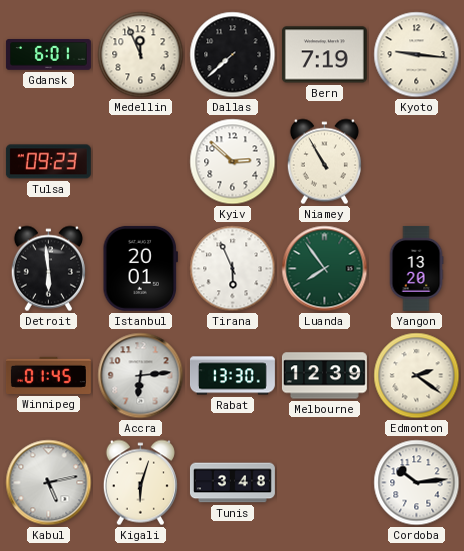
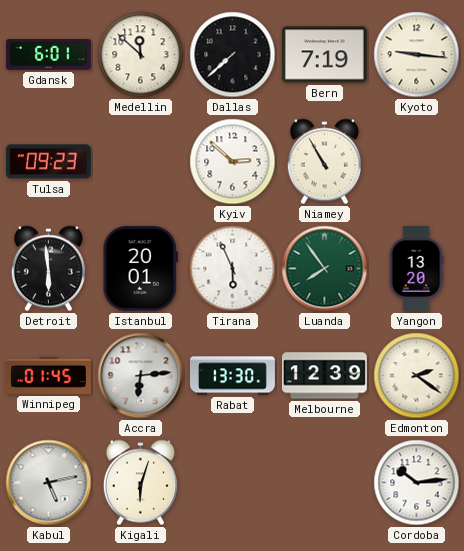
Medellin: 11:56 -> 11:52
Tunis: 3:48 -> none
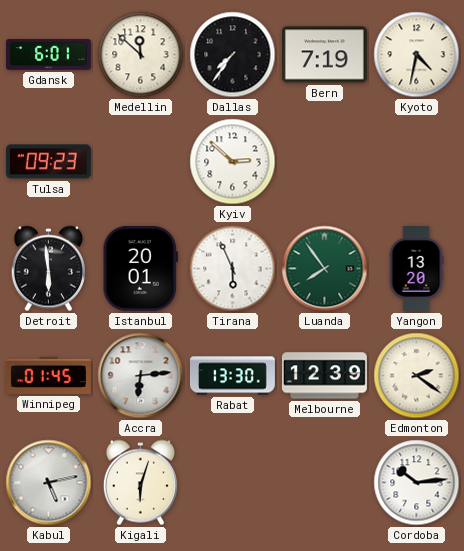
Dallas: 7:38 -> 7:36
Kyoto: 9:16 -> 4:32
Niamey: 10:55 -> none
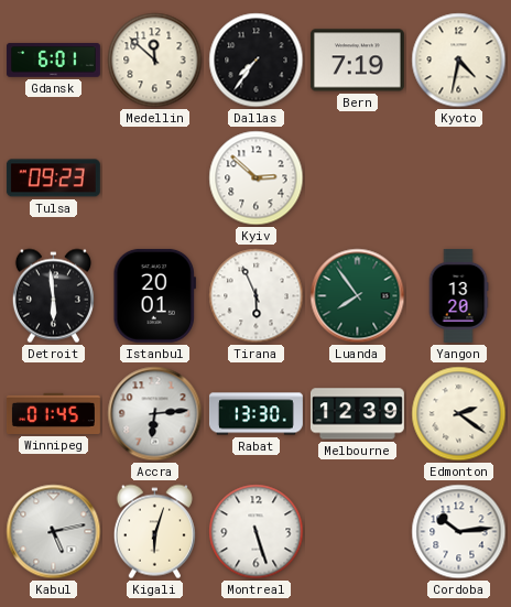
Montreal: none -> 5:27
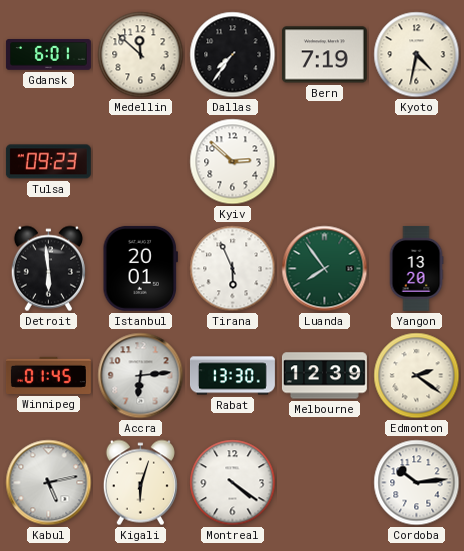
Montreal: 5:27 -> 4:21
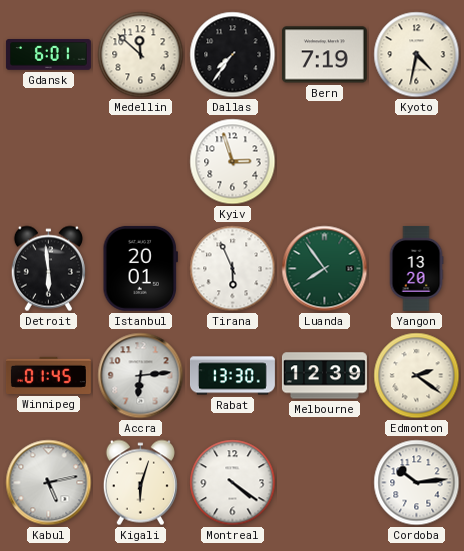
Tulsa: 09:23 -> none
Kyiv: 2:52 -> 2:57
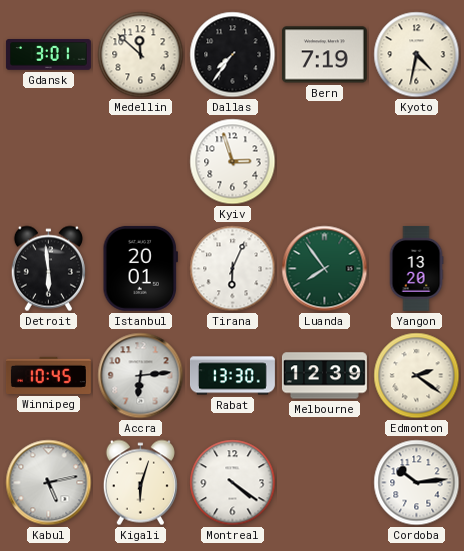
Gdansk: 6:01 -> 3:01
Tirana: 5:56 -> 6:04
Winnipeg: 01:45 -> 10:45
